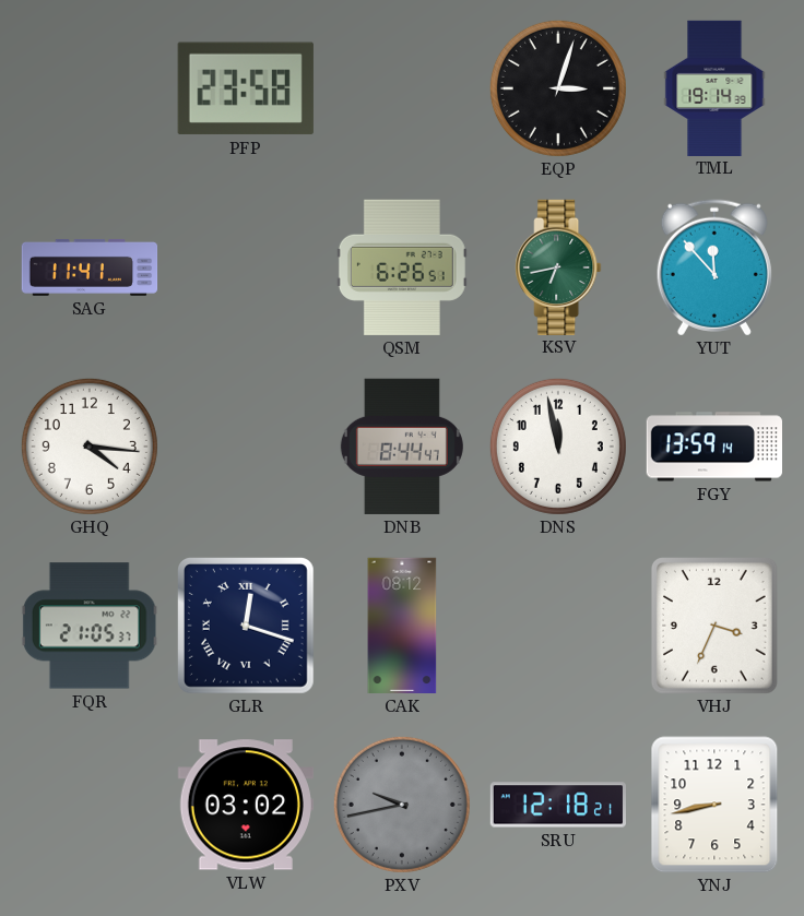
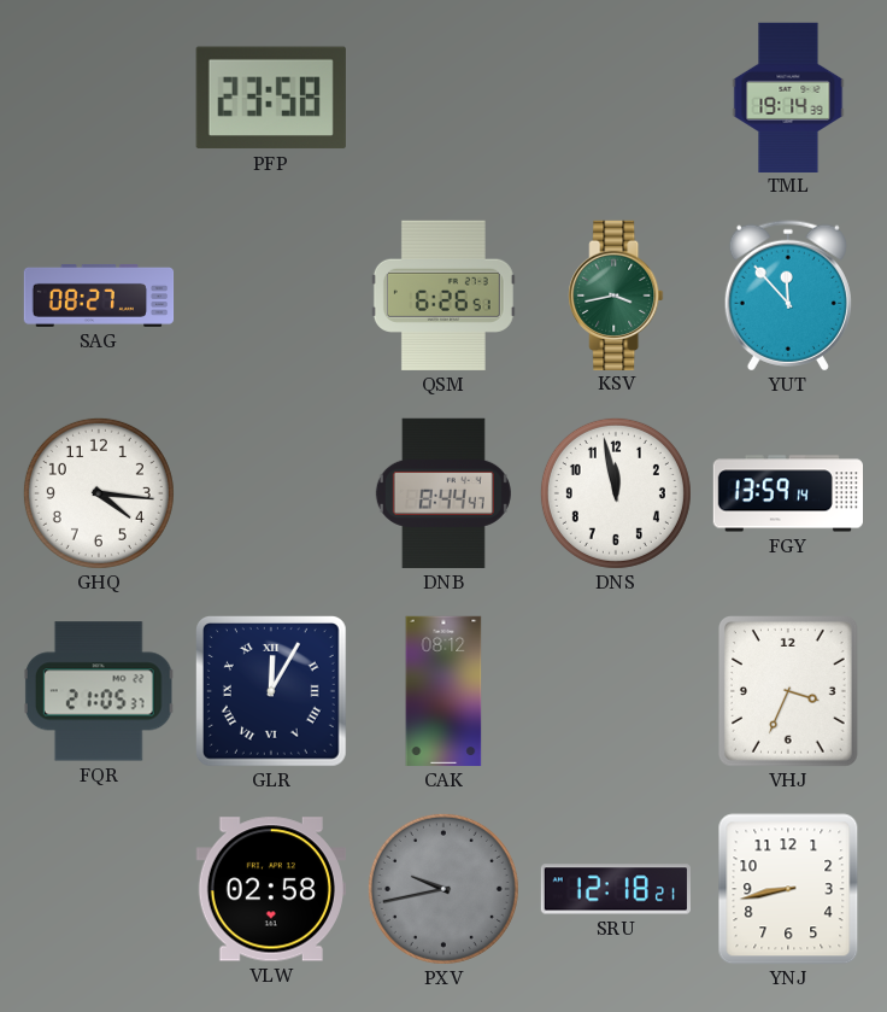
EQP: 3:03 -> none
SAG: 11:41 -> 08:27
KSV: 6:43 -> 3:43
GLR: 12:18 -> 12:05
VLW: 03:02 -> 02:58
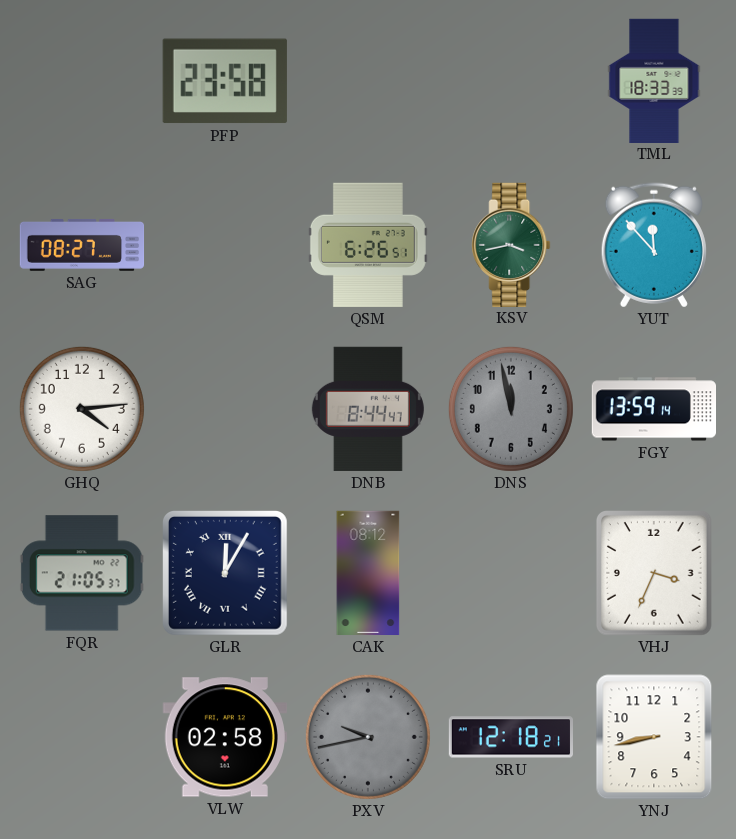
TML: 19:14 -> 18:33
GHQ: 4:16 -> 4:14
DNS dial: white -> grey
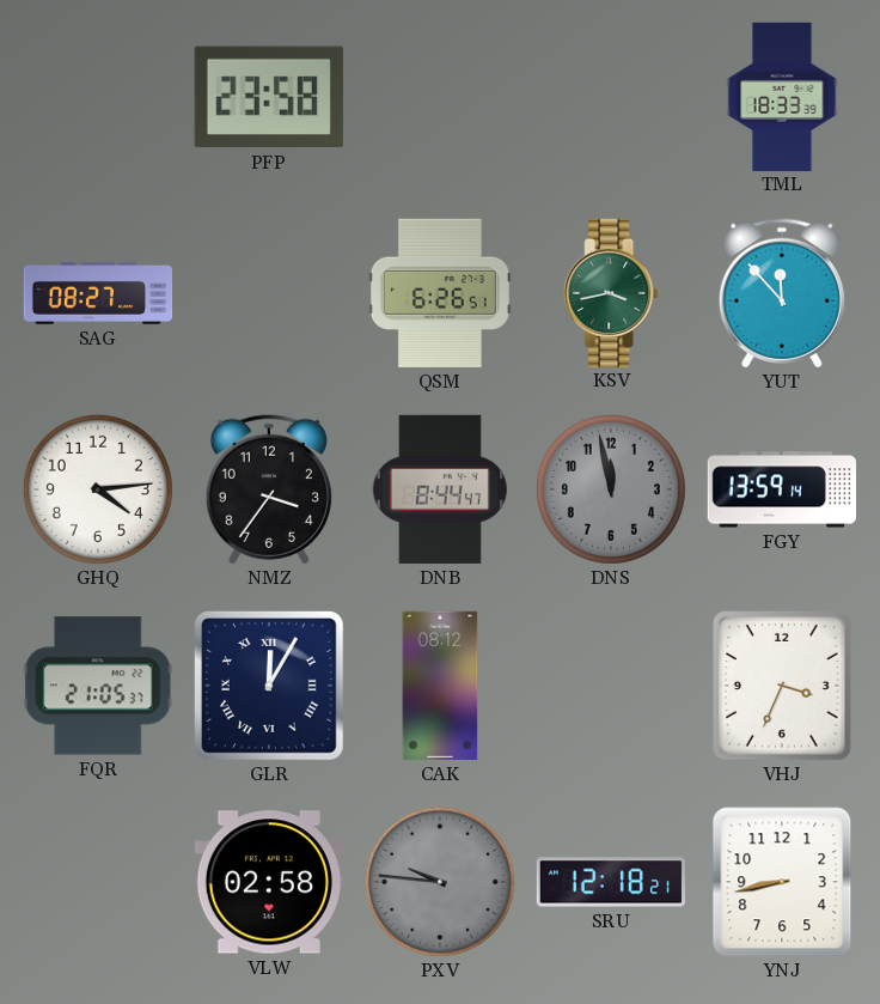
NMZ: none -> 3:36
PXV: 9:43 -> 9:46
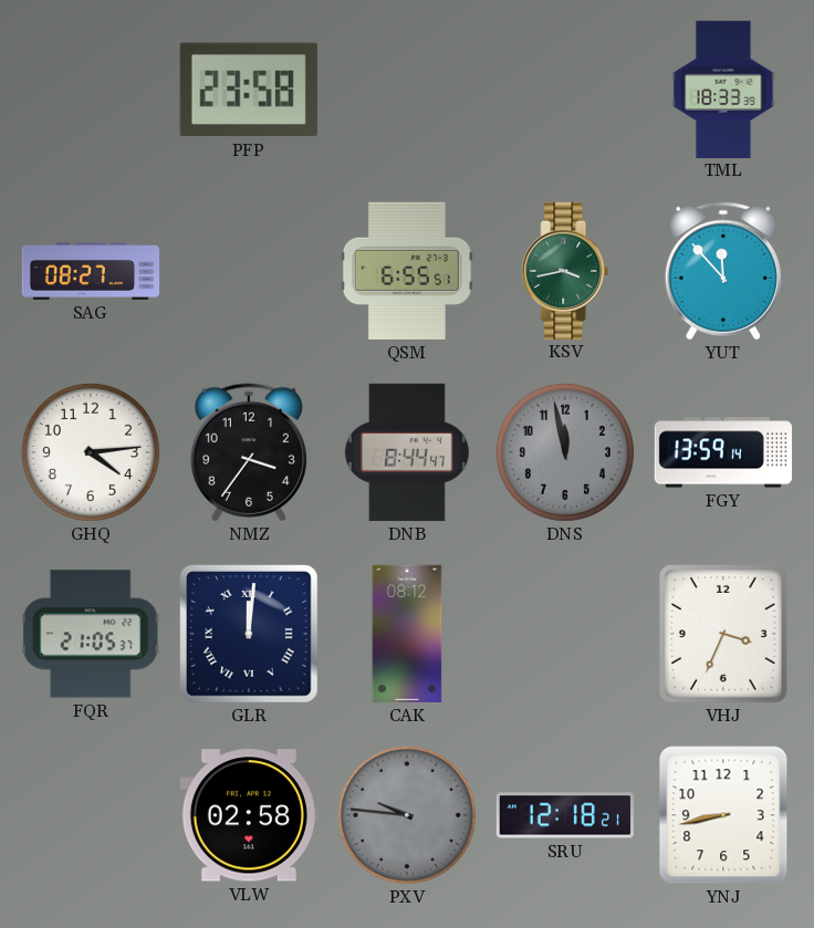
QSM: 6:26 -> 6:55
GLR: 12:05 -> 12:01
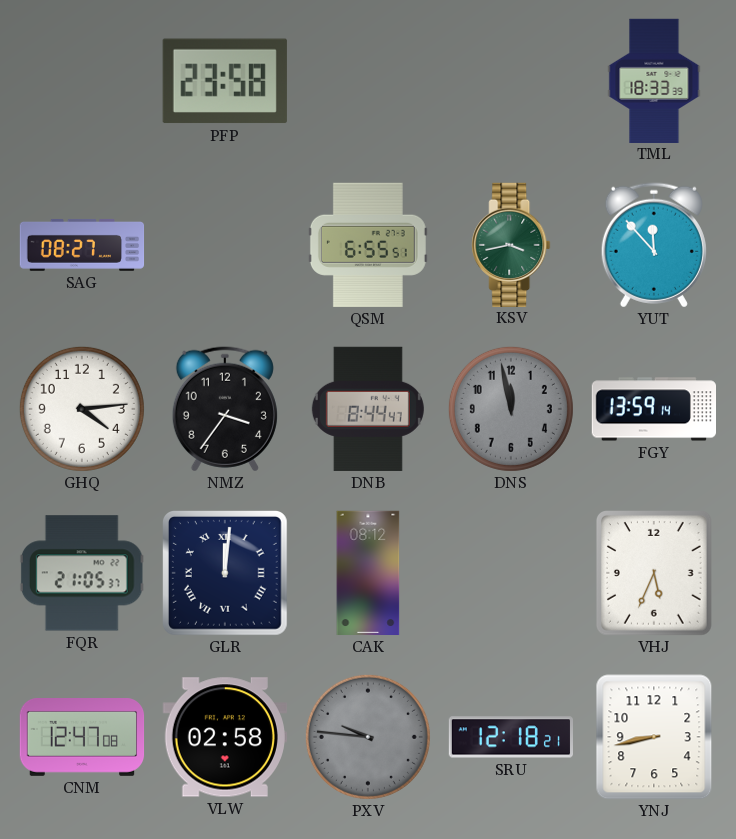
VHJ: 3:34 -> 5:34
CNM: none -> 12:47
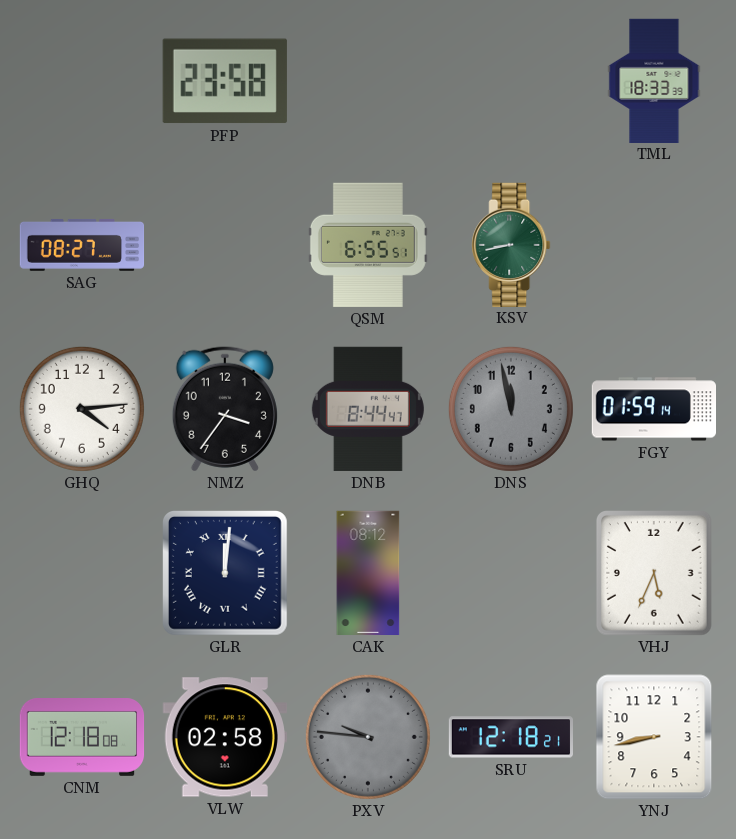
KSV: 3:43 -> 8:43
YUT: 11:53 -> none
FGY: 13:59 -> 01:59
FQR: 21:05 -> none
CNM: 12:47 -> 12:18
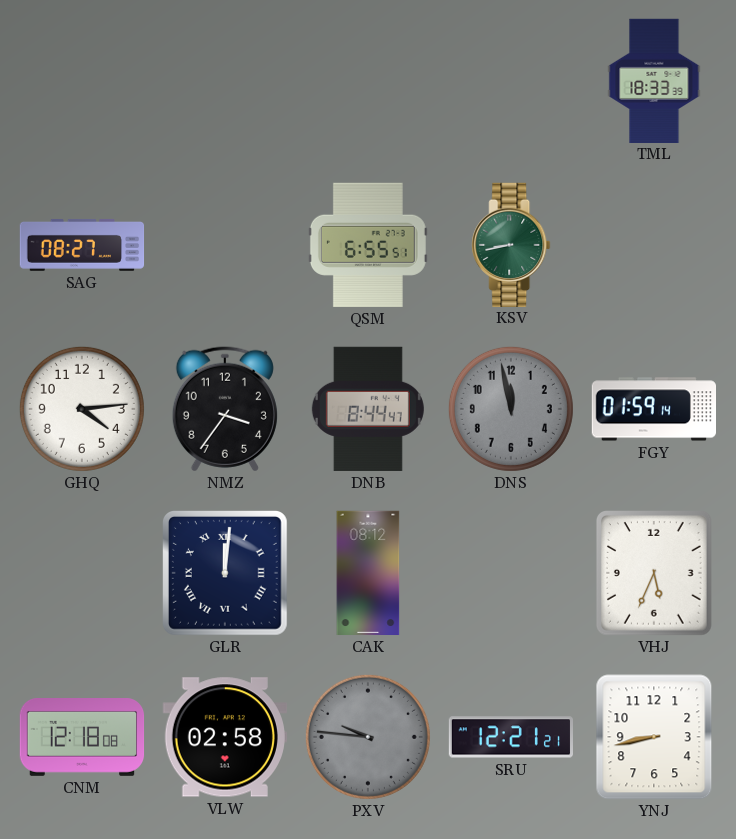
PFP: 23:58 -> none
SRU: 12:18 -> 12:21
